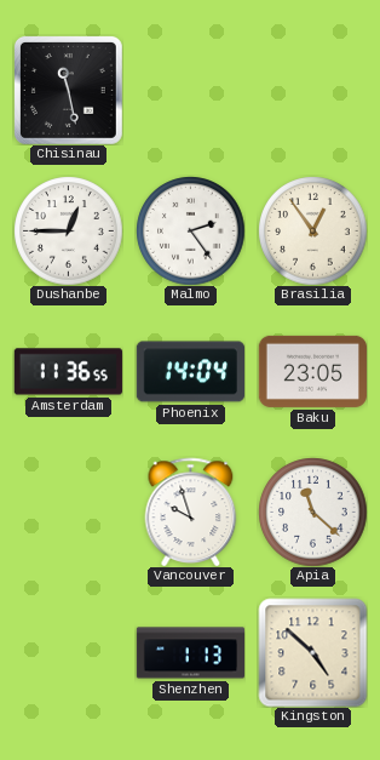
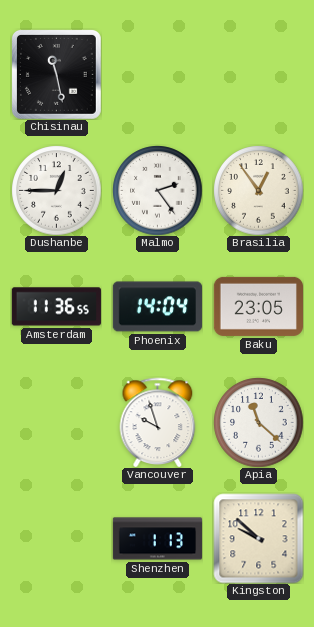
Kingston: 4:52 -> 9:52
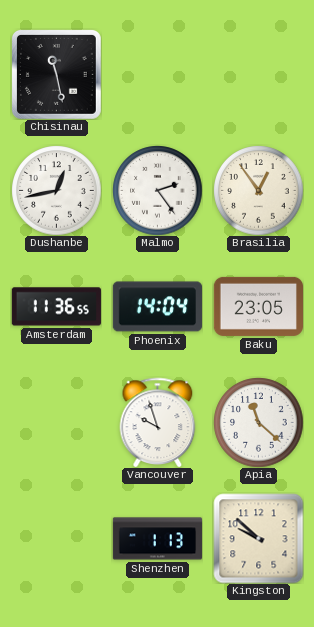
Dushanbe: 12:45 -> 12:43
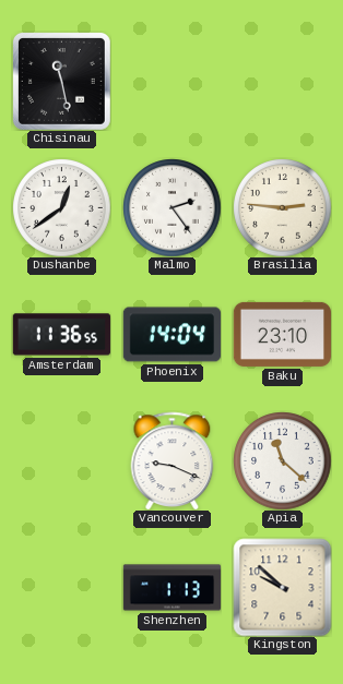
Dushanbe: 12:43 -> 12:39
Brasilia: 12:54 -> 2:46
Baku: 23:05 -> 23:10
Vancouver: 9:57 -> 9:19
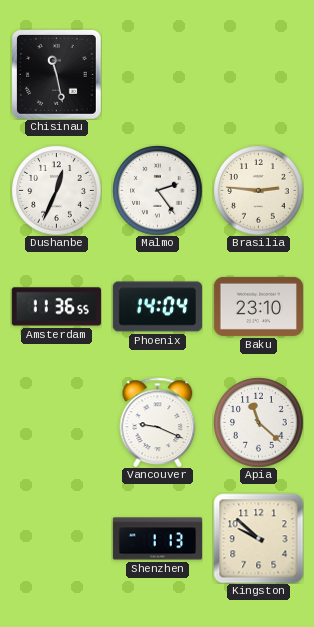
Dushanbe: 12:39 -> 12:34
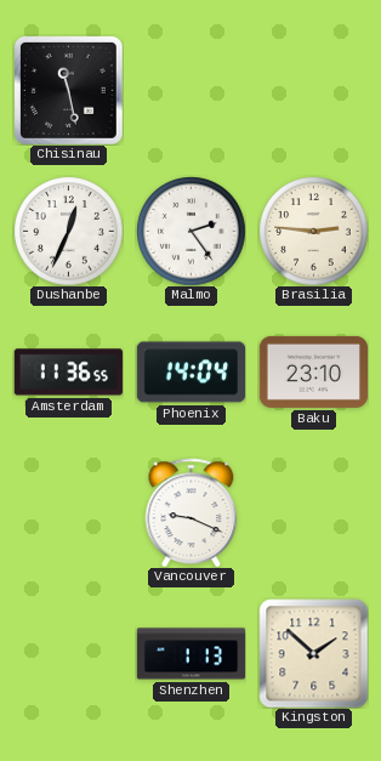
Apia: 11:22 -> none
Kingston: 9:52 -> 1:52
